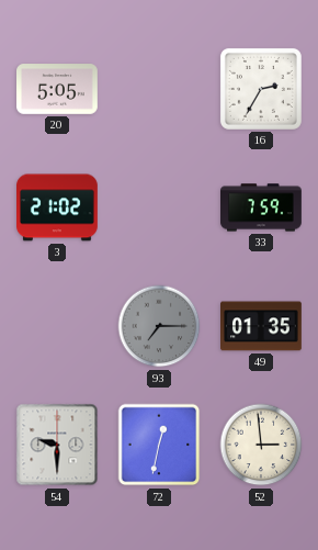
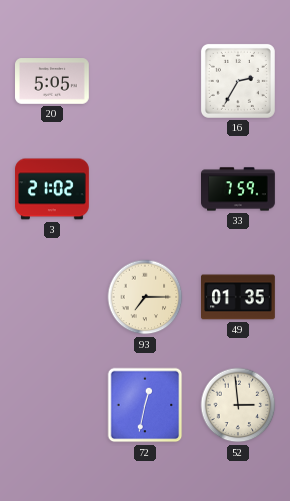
93 dial: grey -> cream
54: 9:30 -> none
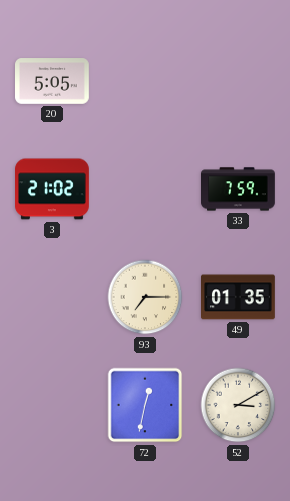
16: 2:35 -> none
52: 2:59 -> 3:10
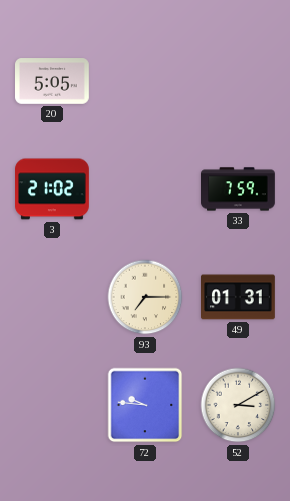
49: 01:35 -> 01:31
72: 12:32 -> 9:46
